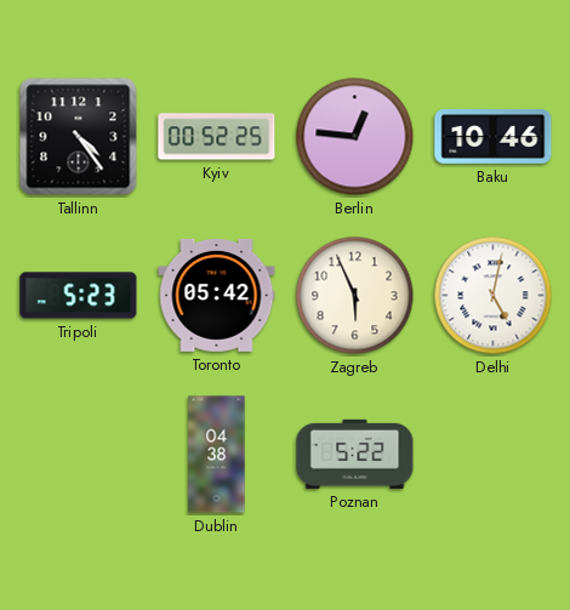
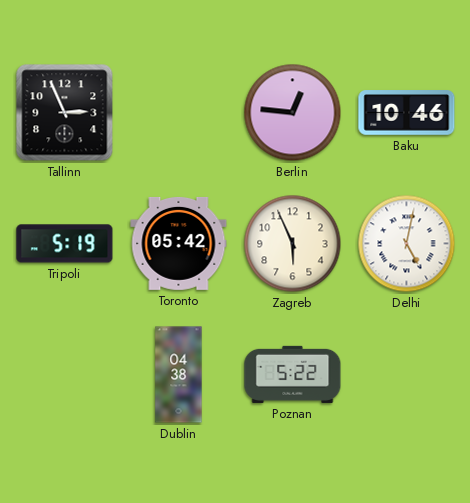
Tallinn: 4:24 -> 2:56
Kyiv: 00:52 -> none
Tripoli: 5:23 -> 5:19
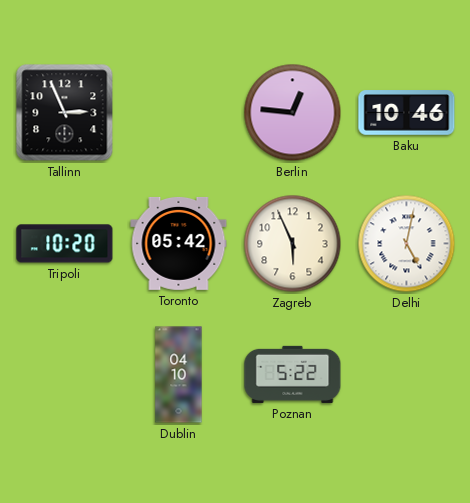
Tripoli: 5:19 -> 10:20
Dublin: 04:38 -> 04:10
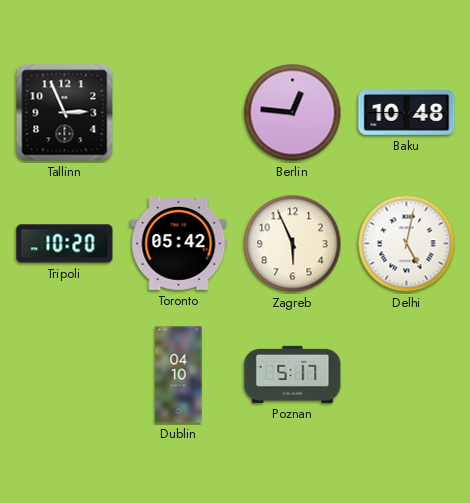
Baku: 10:46 -> 10:48
Poznan: 5:22 -> 5:17
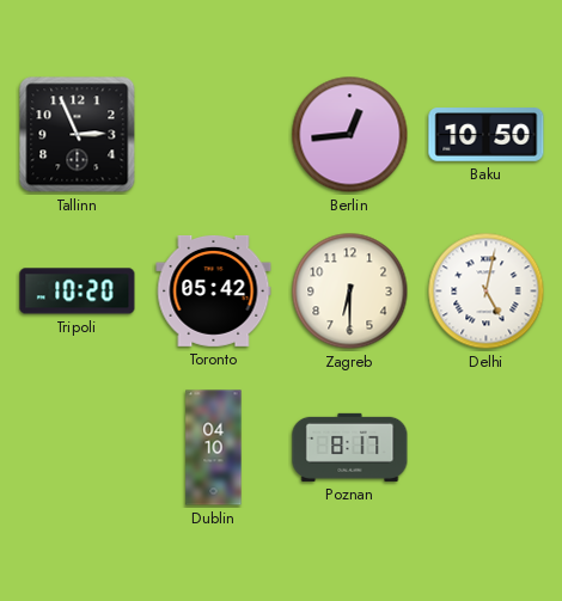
Berlin: 12:46 -> 12:44
Baku: 10:48 -> 10:50
Zagreb: 5:56 -> 6:30
Poznan: 5:17 -> 8:17
